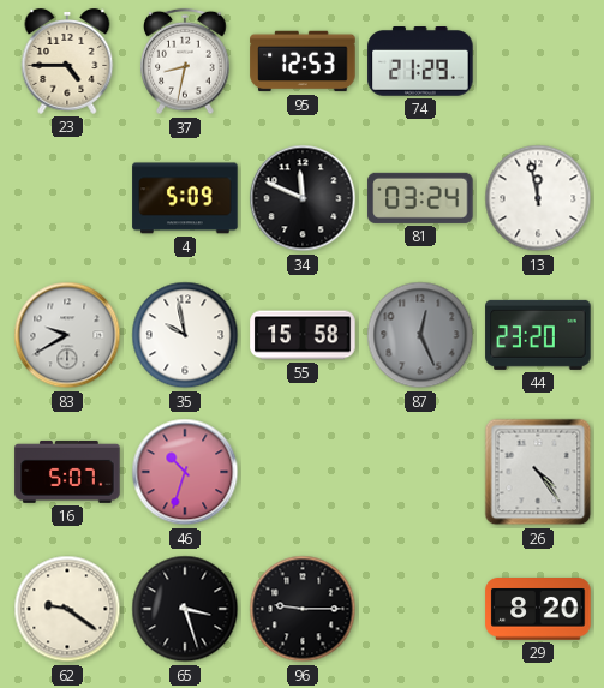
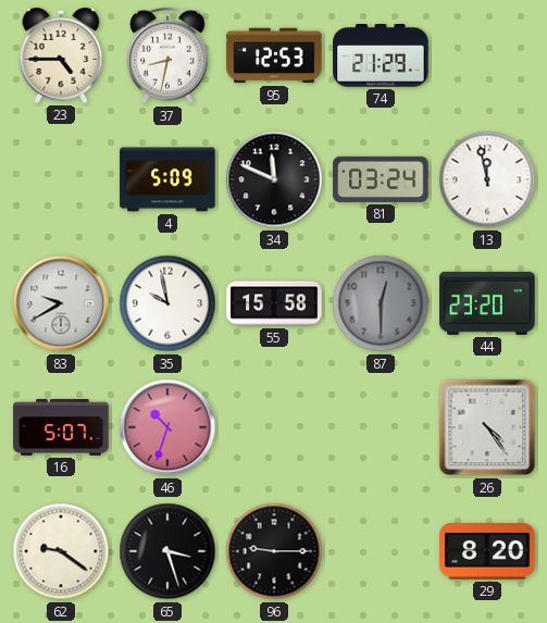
87: 12:26 -> 12:30
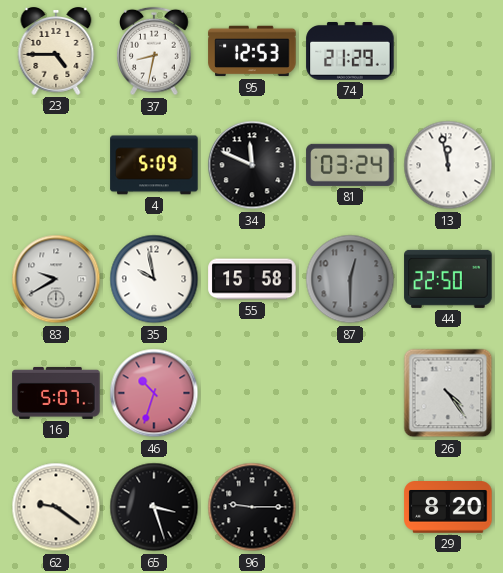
44: 23:20 -> 22:50
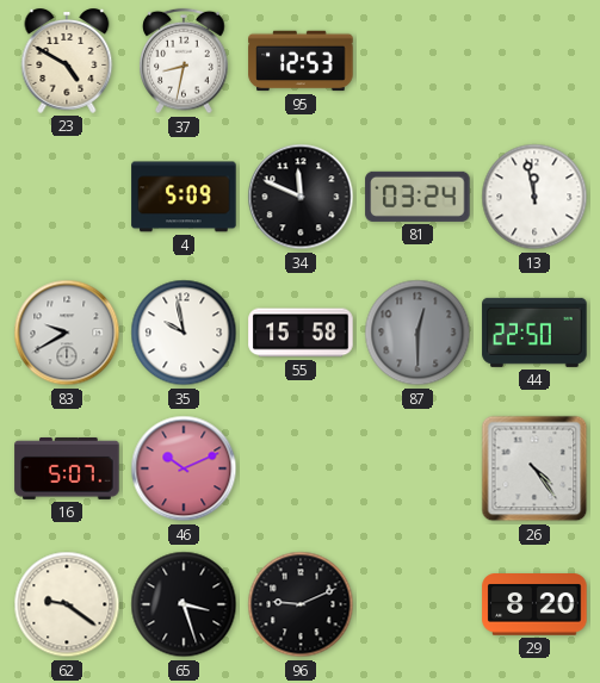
23: 4:45 -> 4:50
74: 21:29 -> none
46: 10:33 -> 10:11
96: 9:15 -> 9:11
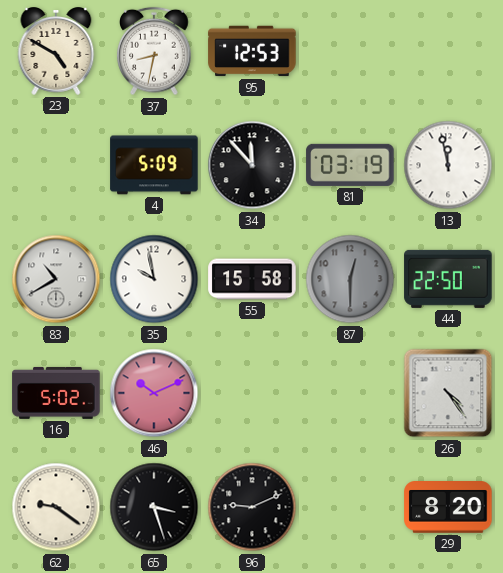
34: 11:49 -> 11:53
81: 03:24 -> 03:19
83: 9:40 -> 10:40
16: 5:07 -> 5:02
